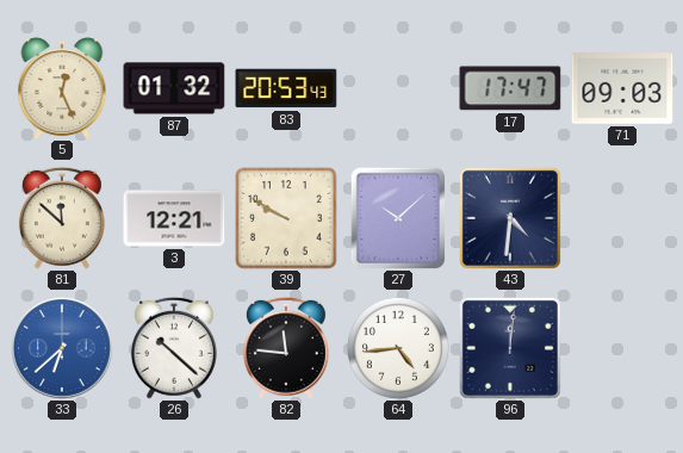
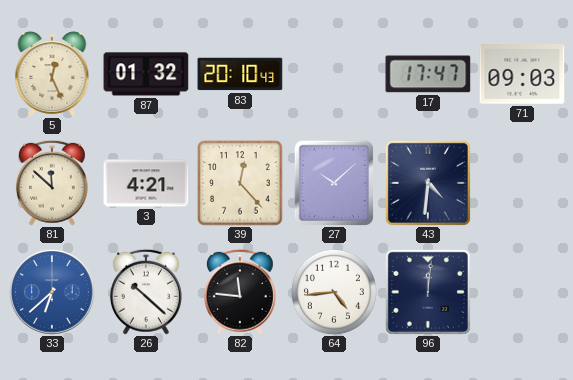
83: 20:53 -> 20:10
3: 12:21 -> 4:21
39: 9:50 -> 12:23
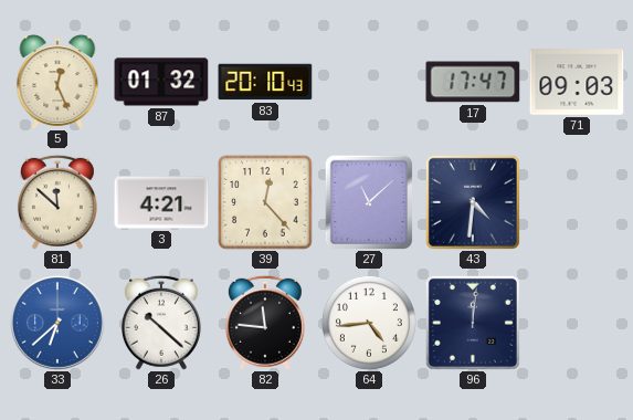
27: 10:08 -> 11:08
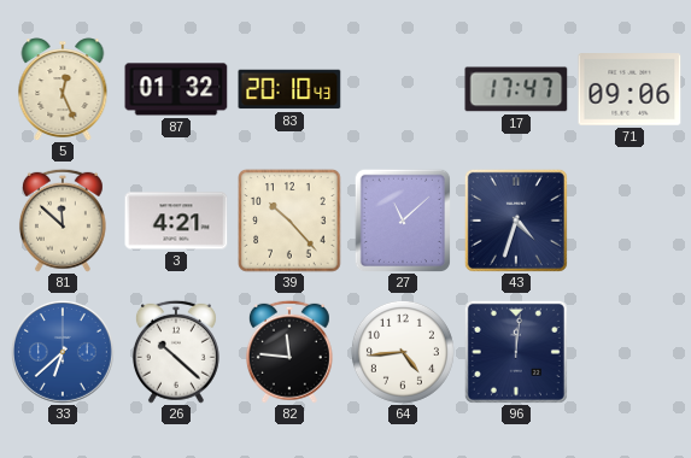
71: 09:03 -> 09:06
39: 12:23 -> 10:23
43: 4:31 -> 4:33
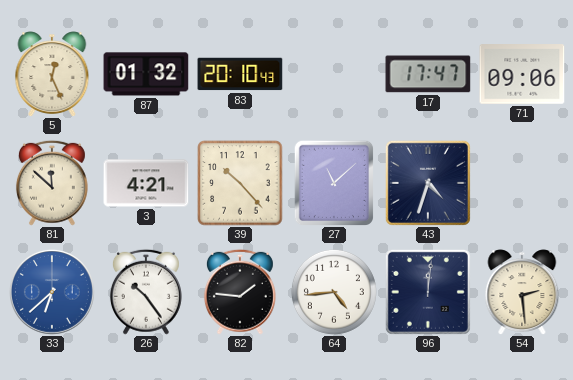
26: 10:22 -> 10:24
82: 11:46 -> 1:46
54: none -> 2:29
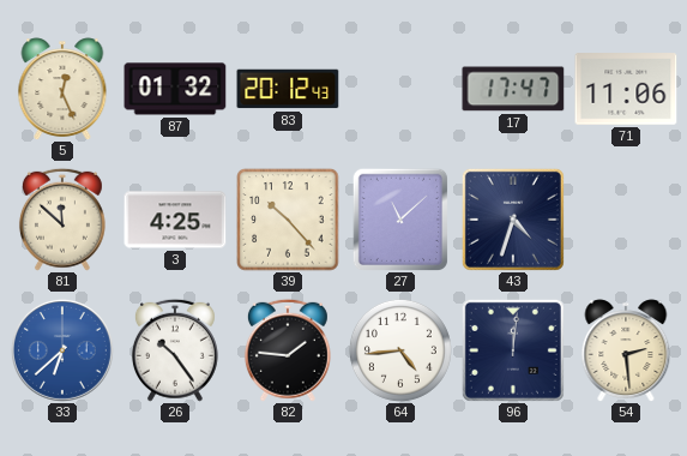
83: 20:10 -> 20:12
71: 09:06 -> 11:06
3: 4:21 -> 4:25
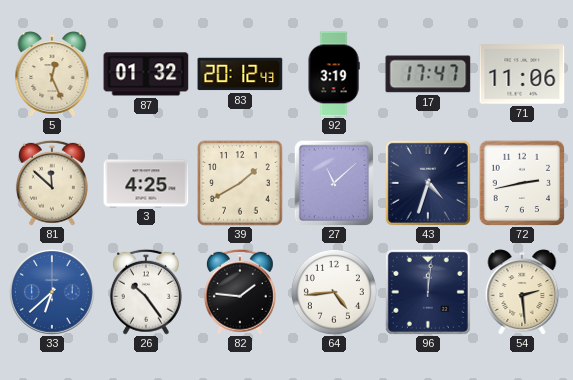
92: none -> 3:19
39: 10:23 -> 1:40
72: none -> 2:43
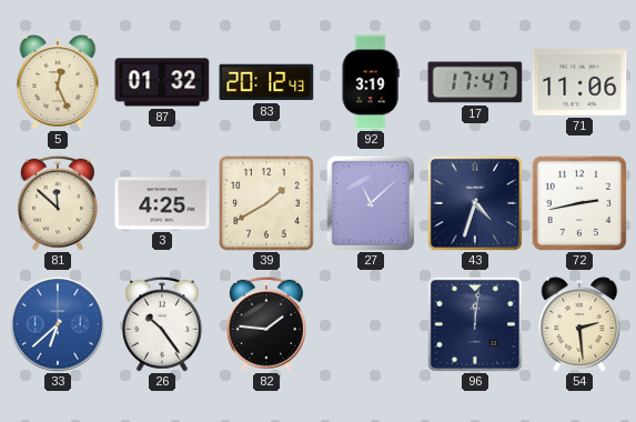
64: 4:44 -> none
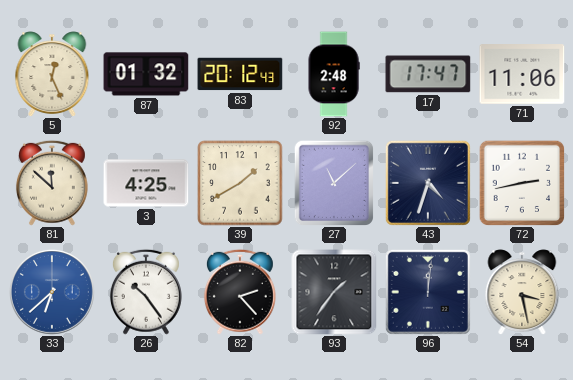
92: 3:19 -> 2:48
82: 1:46 -> 2:23
93: none -> 1:36
54: 2:29 -> 3:28
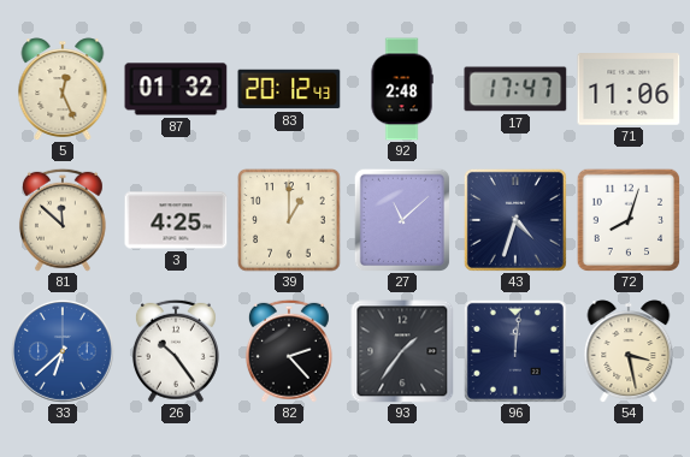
39: 1:40 -> 1:00
72: 2:43 -> 8:03
